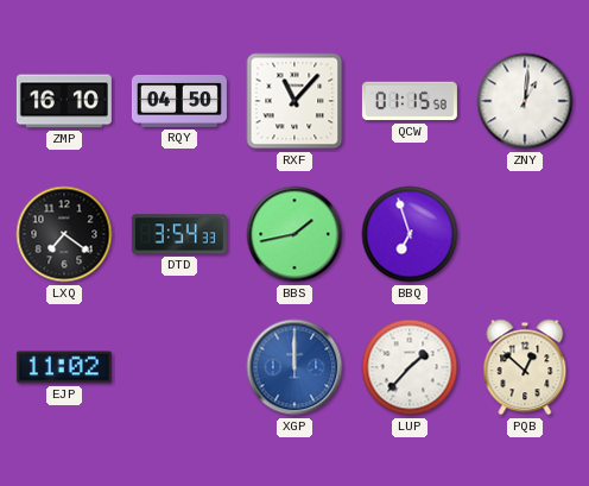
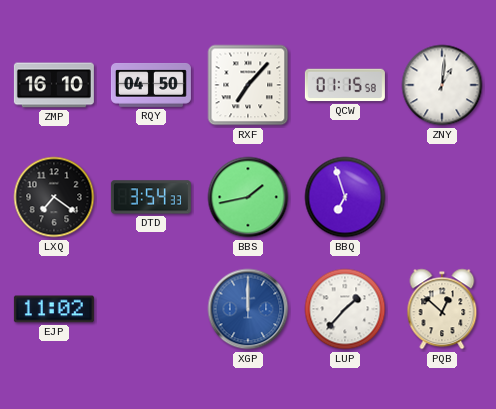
RXF: 11:07 -> 7:07
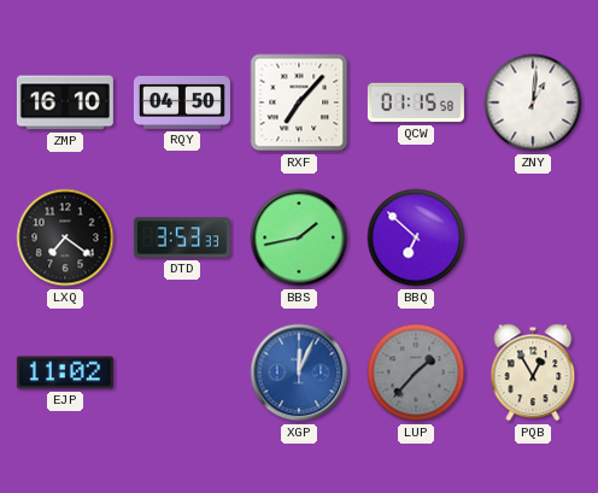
DTD: 3:54 -> 3:53
BBQ: 6:57 -> 6:52
XGP: 12:00 -> 12:04
LUP dial: white -> grey
PQB: 12:52 -> 12:55
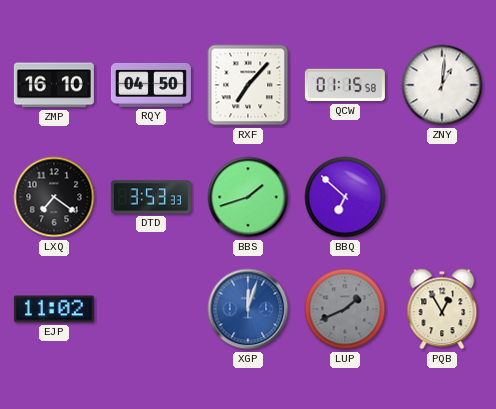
BBS: 1:43 -> 1:42
XGP: 12:04 -> 12:03
LUP: 1:37 -> 1:41
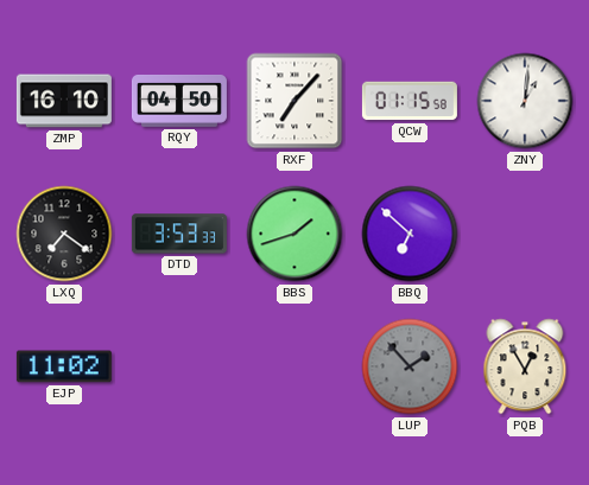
XGP: 12:03 -> none
LUP: 1:41 -> 1:53
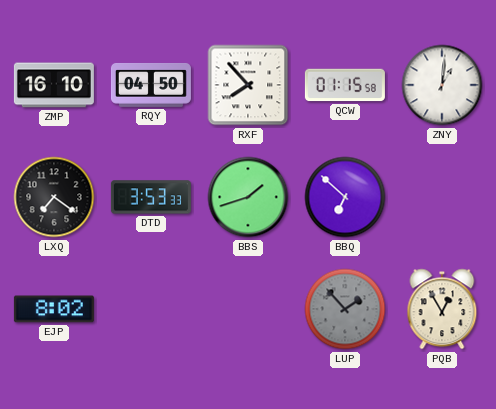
RXF: 7:07 -> 7:53
EJP: 11:02 -> 8:02
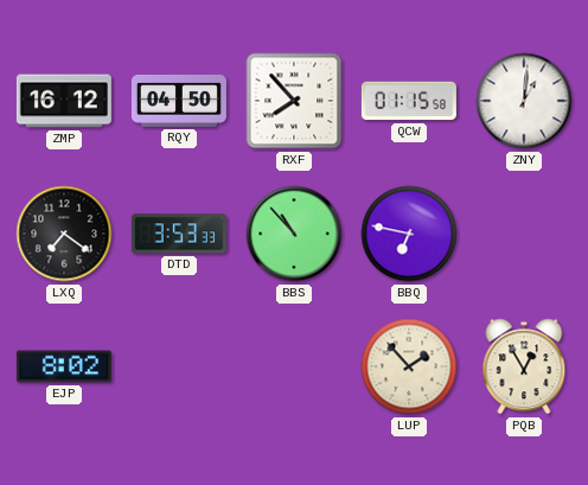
ZMP: 16:10 -> 16:12
BBS: 1:42 -> 10:53
BBQ: 6:52 -> 6:47
LUP dial: grey -> cream
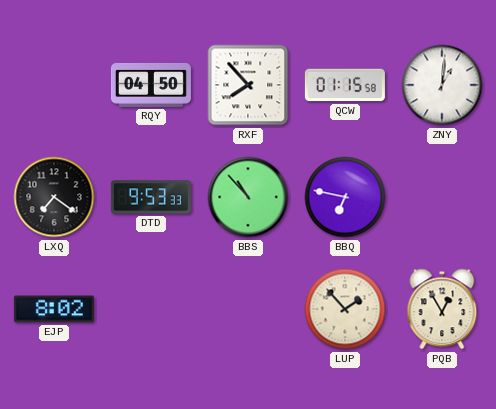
ZMP: 16:12 -> none
DTD: 3:53 -> 9:53
